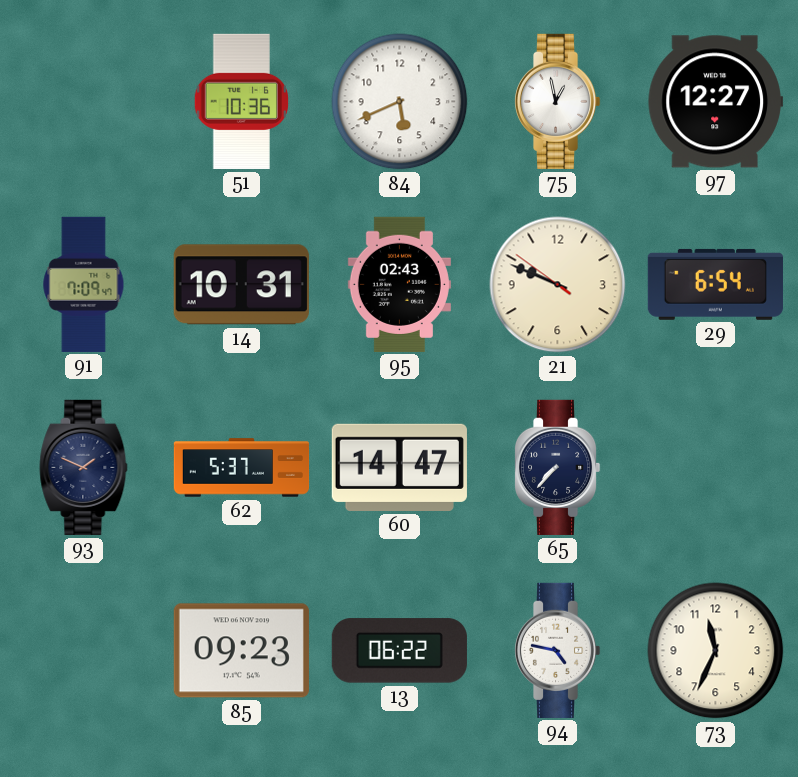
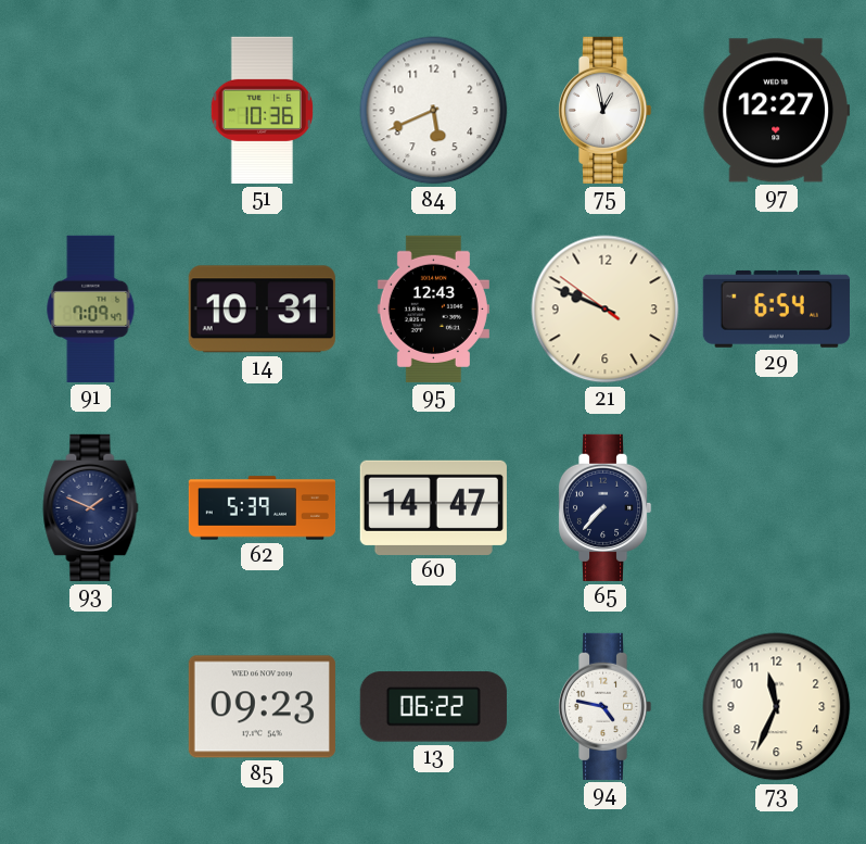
95: 02:43 -> 12:43
62: 5:37 -> 5:39
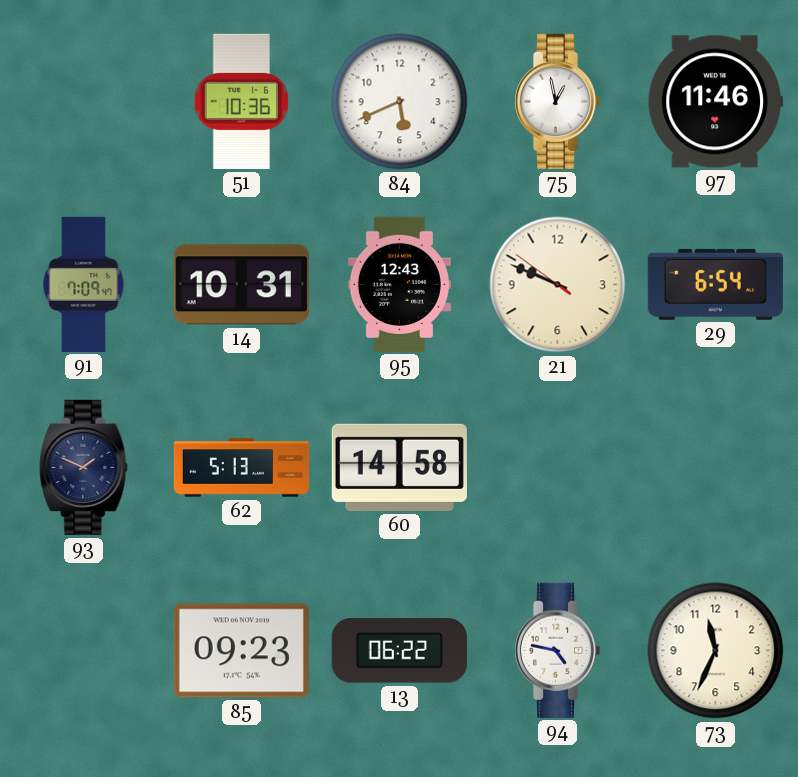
97: 12:27 -> 11:46
62: 5:39 -> 5:13
60: 14:47 -> 14:58
65: 7:37 -> none
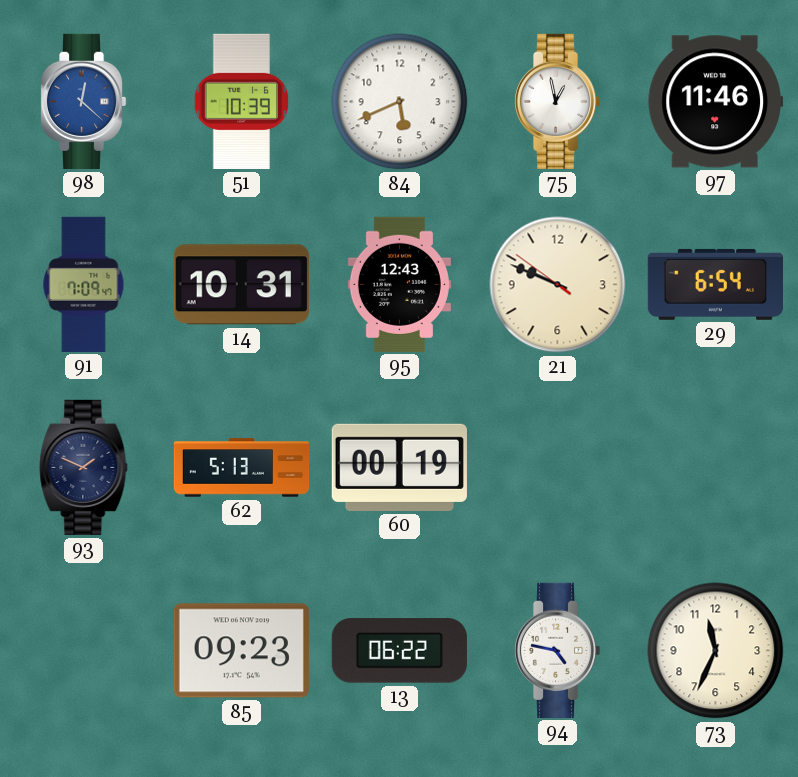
98: none -> 12:22
51: 10:36 -> 10:39
60: 14:58 -> 00:19
